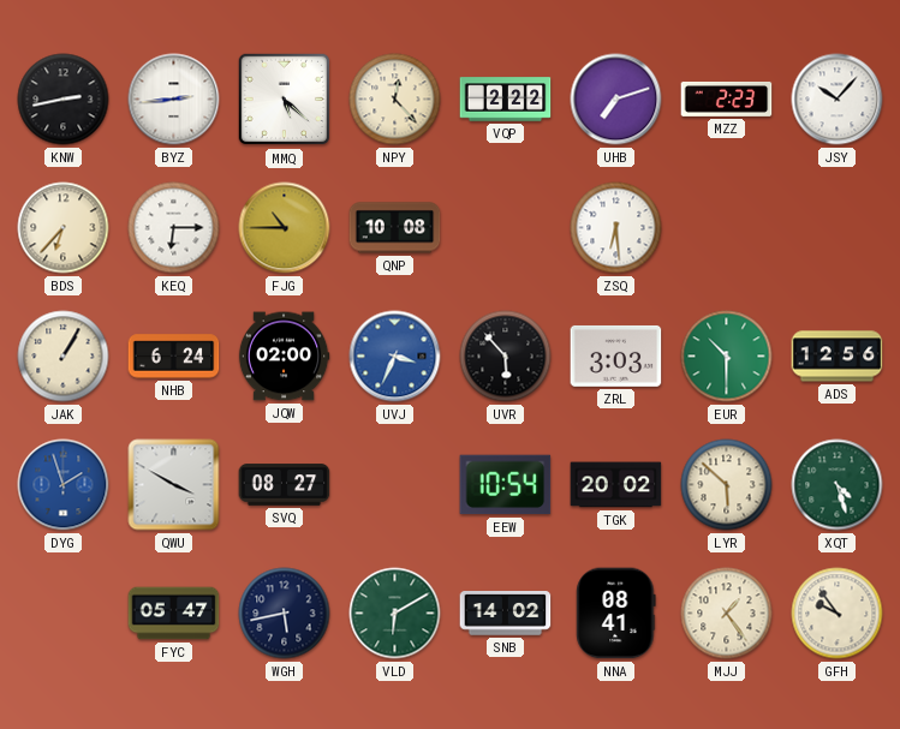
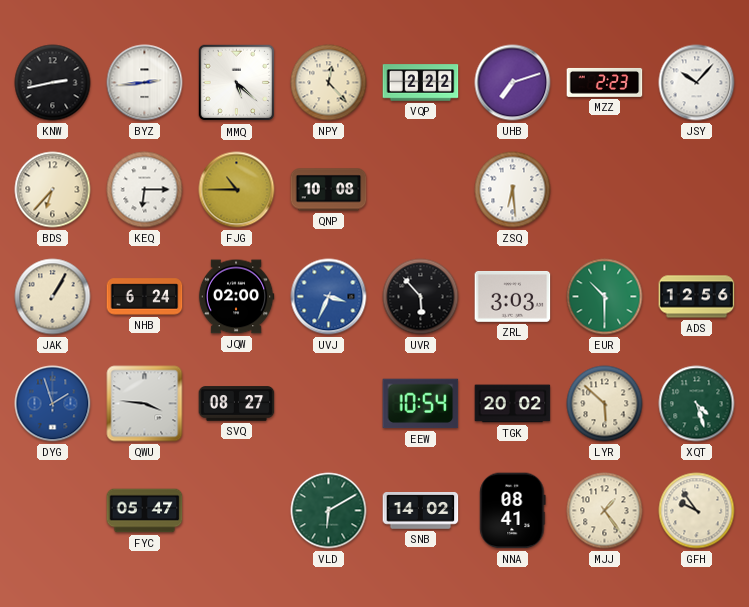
QWU: 3:50 -> 3:46
WGH: 5:43 -> none
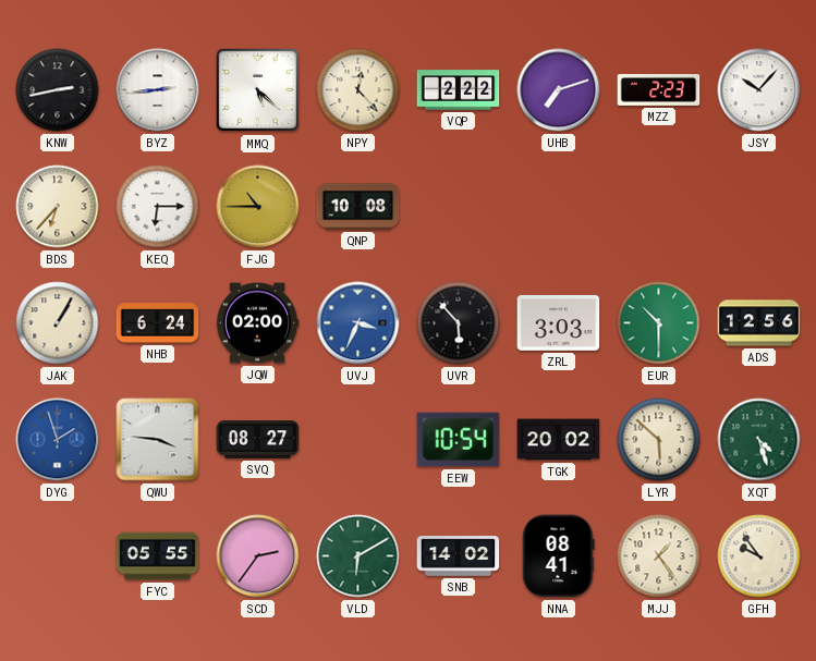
ZSQ: 6:29 -> none
FYC: 05:47 -> 05:55
SCD: none -> 2:36
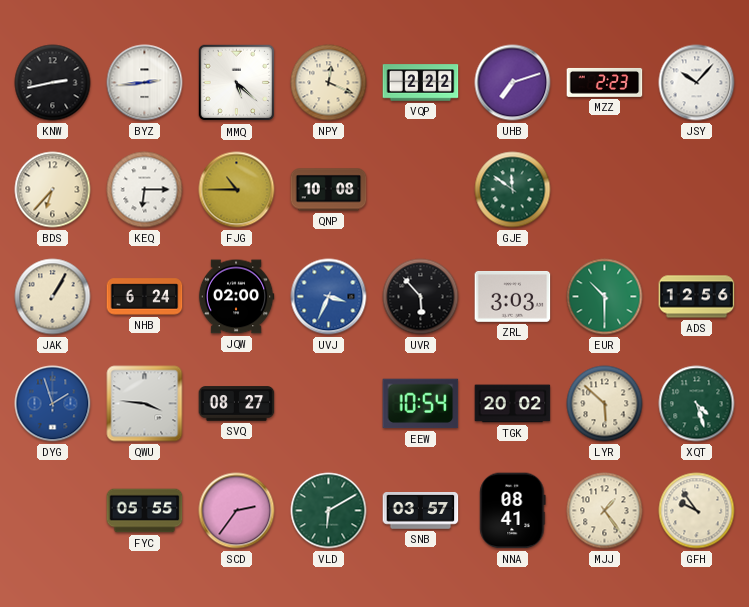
NPY: 12:23 -> 12:19
GJE: none -> 11:51
SNB: 14:02 -> 03:57
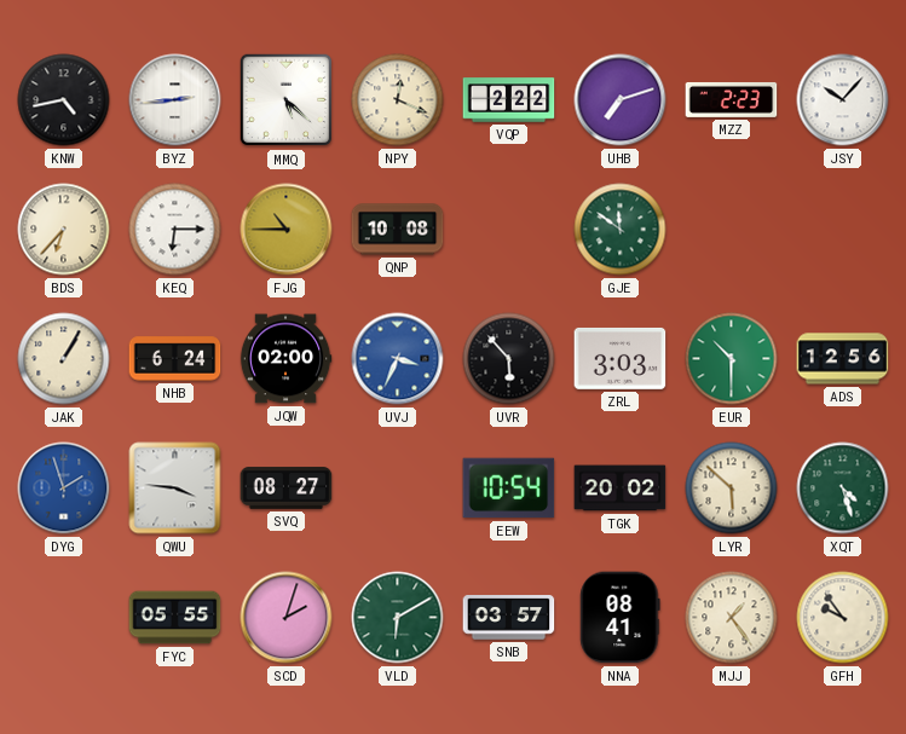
KNW: 2:43 -> 4:43
SCD: 2:36 -> 2:03
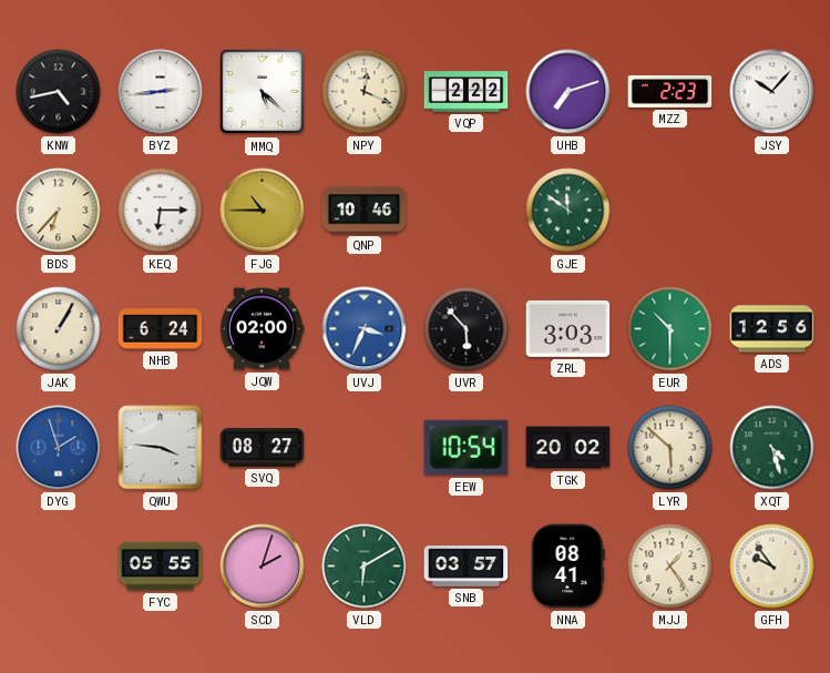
QNP: 10:08 -> 10:46
